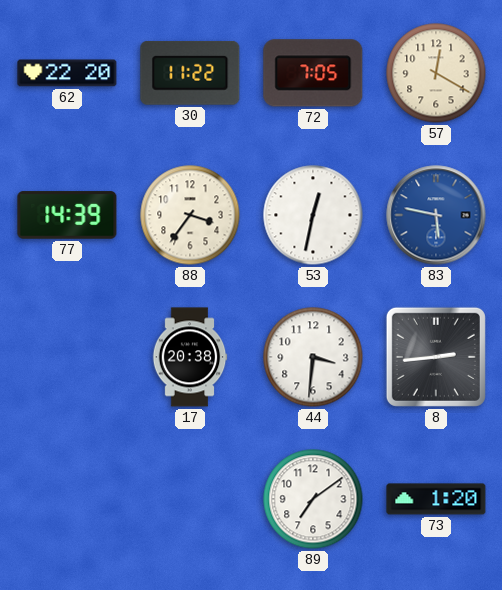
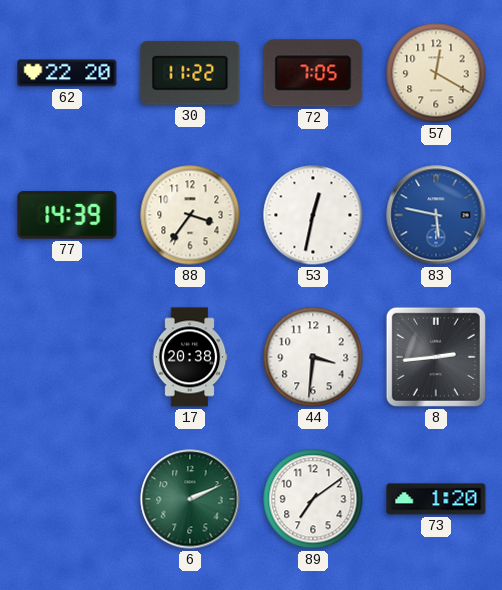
6: none -> 2:11
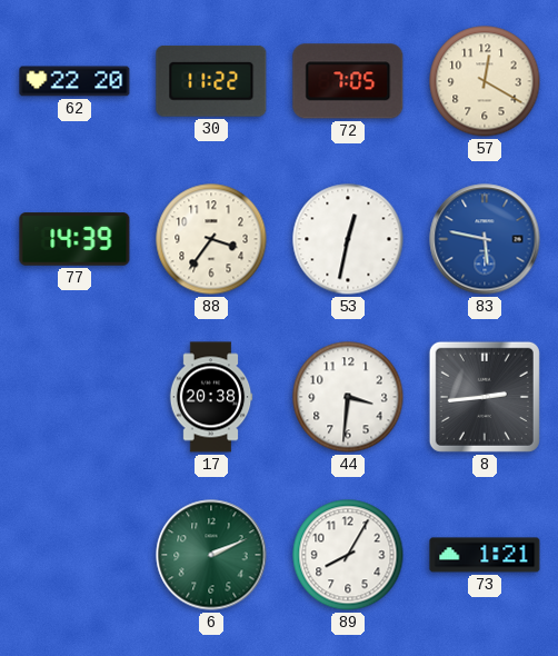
89: 7:09 -> 8:05
73: 1:20 -> 1:21
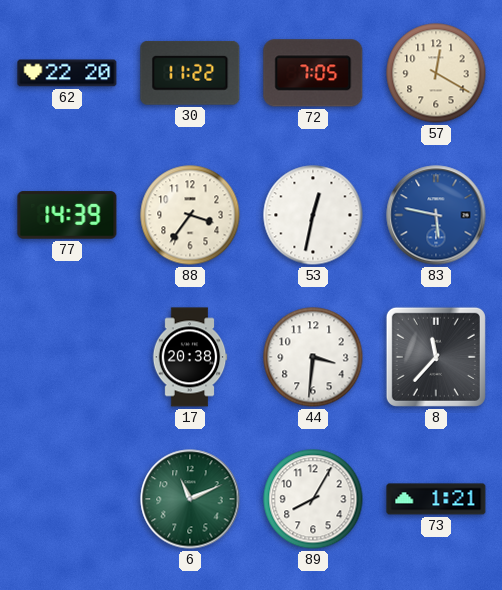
8: 2:44 -> 11:37
6: 2:11 -> 11:11
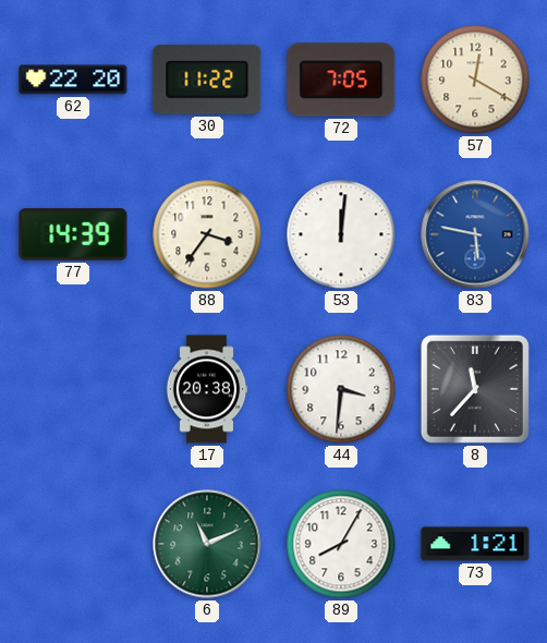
53: 12:32 -> 12:01
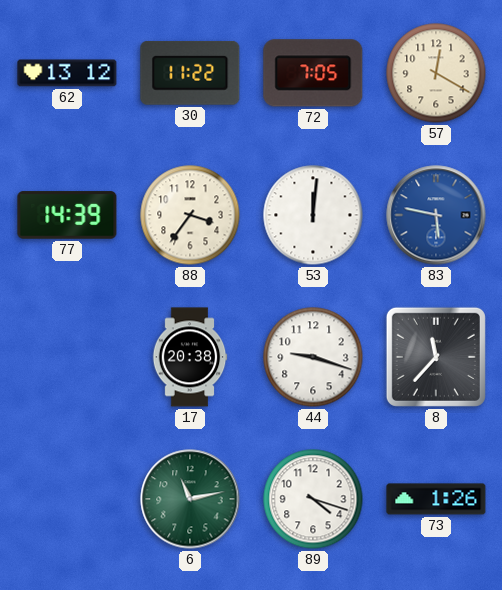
62: 22:20 -> 13:12
44: 3:31 -> 9:18
6: 11:11 -> 11:13
89: 8:05 -> 4:18
73: 1:21 -> 1:26
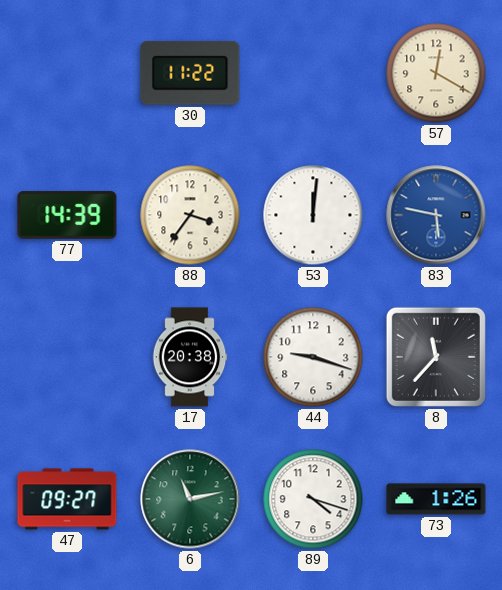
62: 13:12 -> none
72: 7:05 -> none
47: none -> 09:27
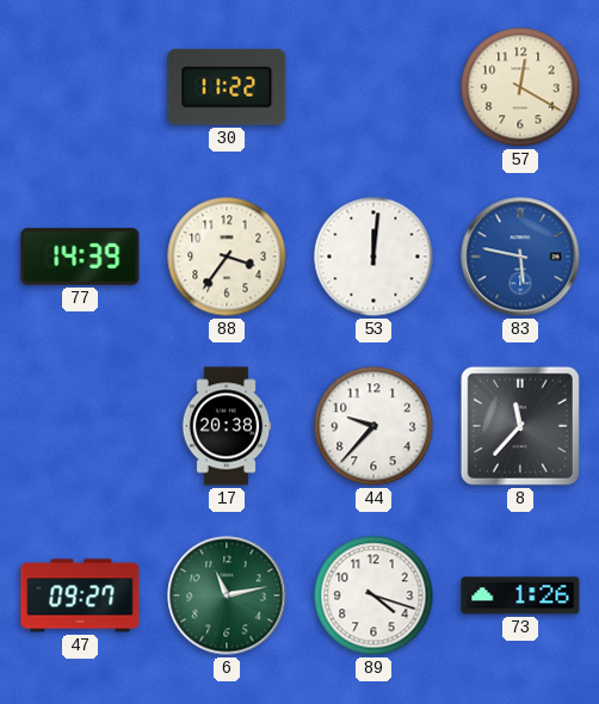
44: 9:18 -> 9:37
